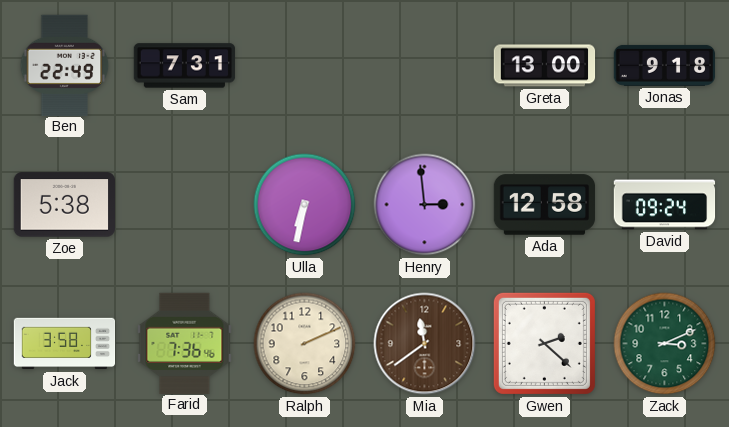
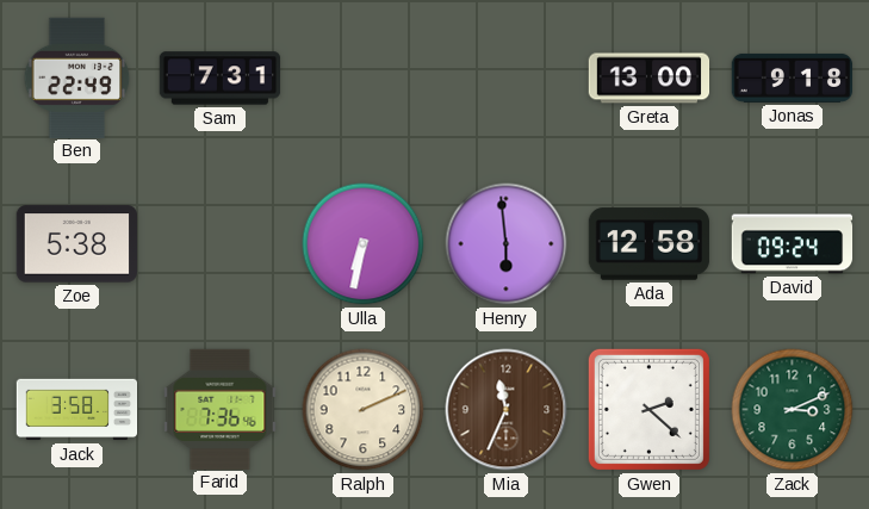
Henry: 2:59 -> 5:59
Mia: 11:39 -> 11:34
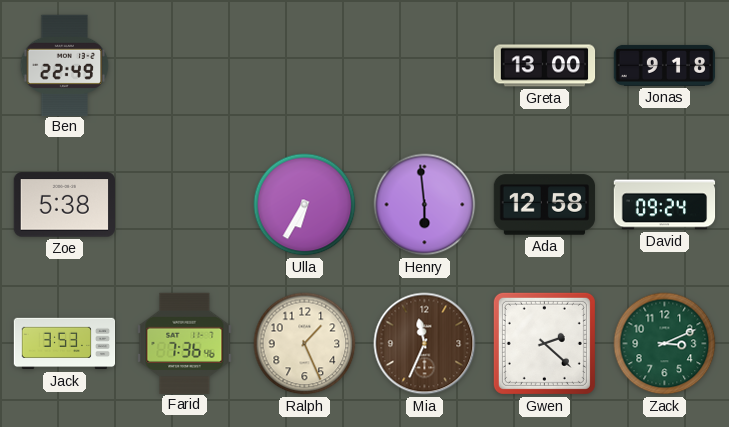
Sam: 7:31 -> none
Ulla: 6:32 -> 6:35
Jack: 3:58 -> 3:53
Ralph: 2:11 -> 1:26
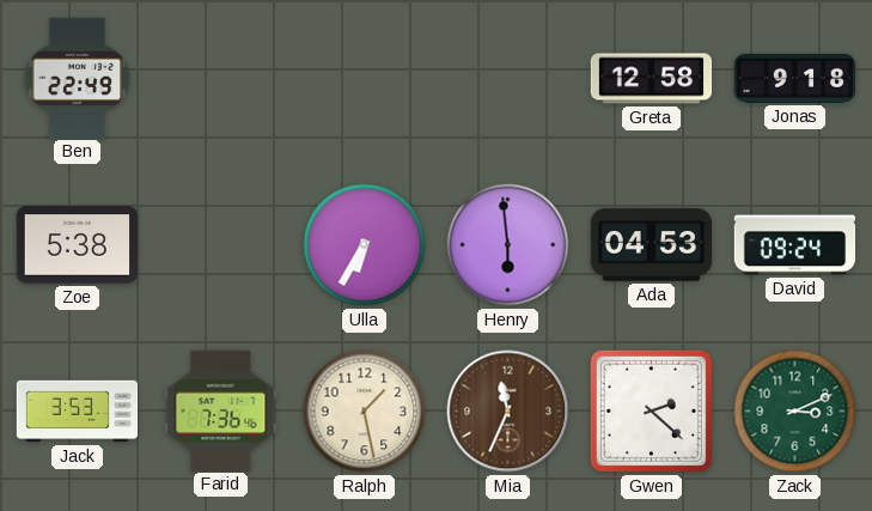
Greta: 13:00 -> 12:58
Ada: 12:58 -> 04:53
Ralph: 1:26 -> 1:28
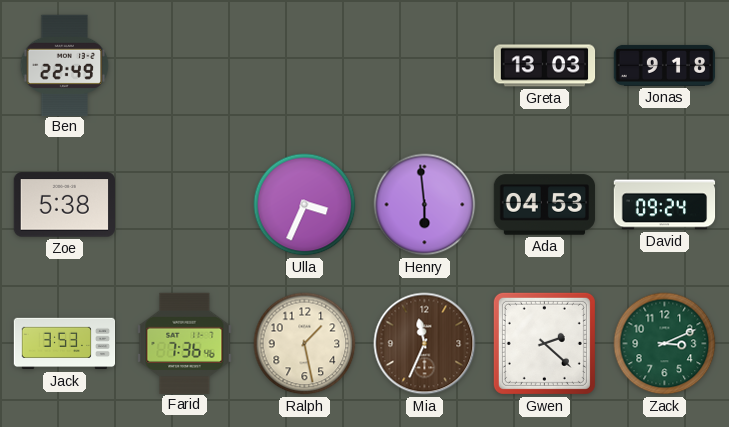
Greta: 12:58 -> 13:03
Ulla: 6:35 -> 3:34
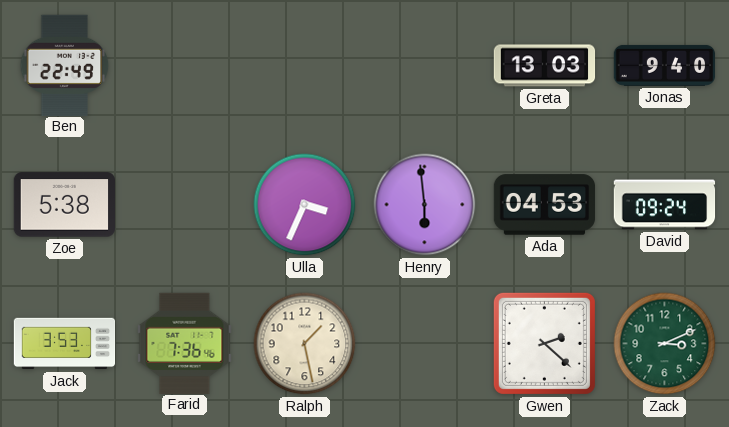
Jonas: 9:18 -> 9:40
Mia: 11:34 -> none
